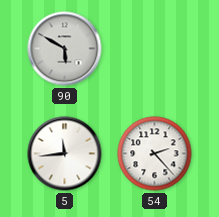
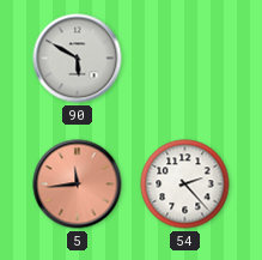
5 dial: white -> salmon
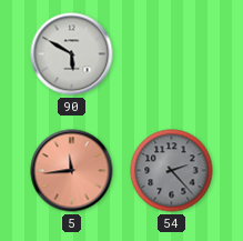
54 dial: white -> grey
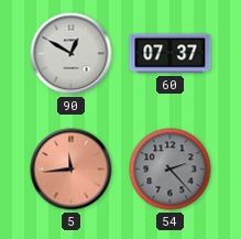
90: 5:50 -> 12:50
60: none -> 07:37
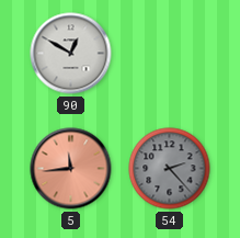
60: 07:37 -> none
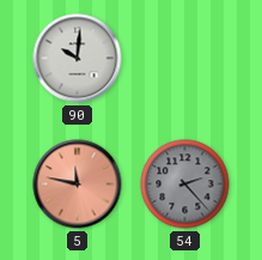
90: 12:50 -> 10:01
5: 11:44 -> 11:47
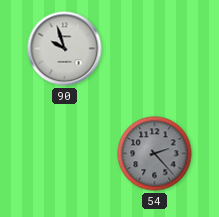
90: 10:01 -> 9:57
5: 11:47 -> none
